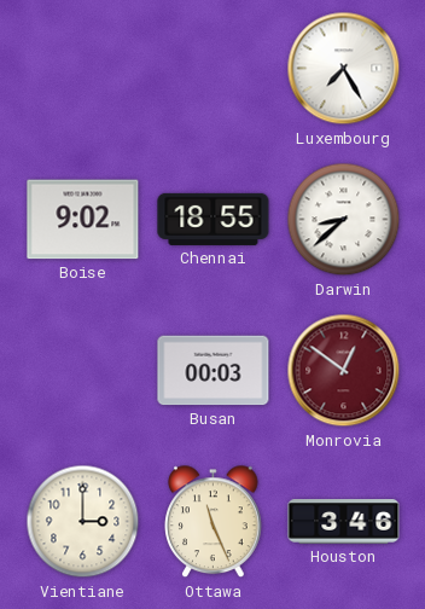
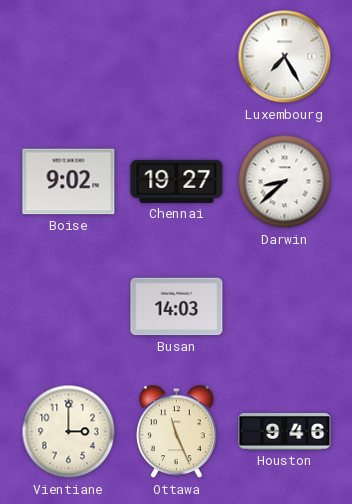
Chennai: 18:55 -> 19:27
Busan: 00:03 -> 14:03
Monrovia: 12:51 -> none
Houston: 3:46 -> 9:46
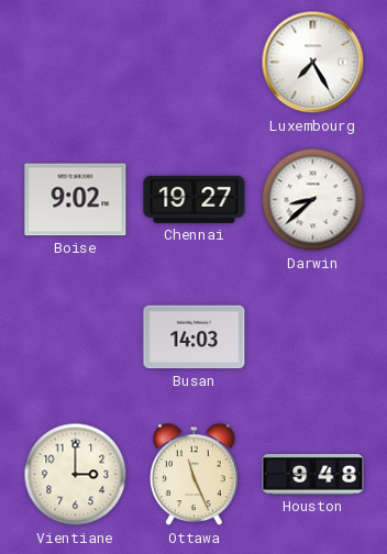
Houston: 9:46 -> 9:48
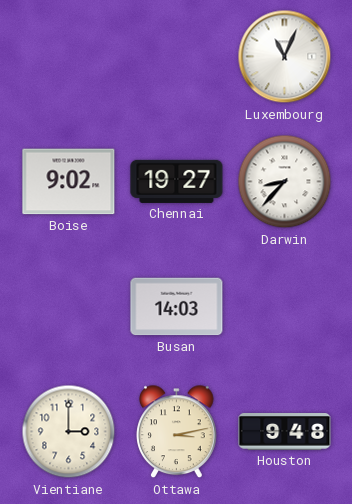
Luxembourg: 7:25 -> 11:04
Darwin: 8:38 -> 8:37
Ottawa: 11:26 -> 3:13
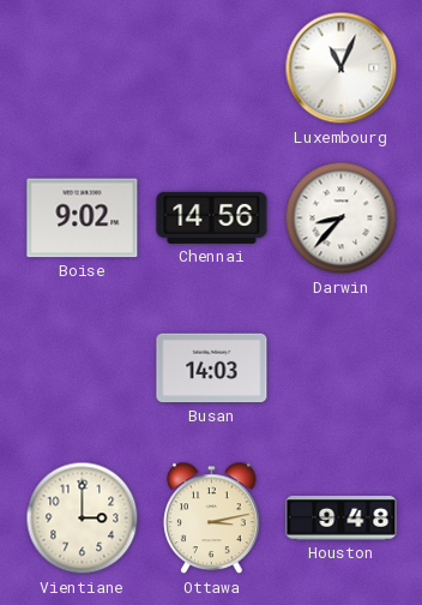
Chennai: 19:27 -> 14:56
